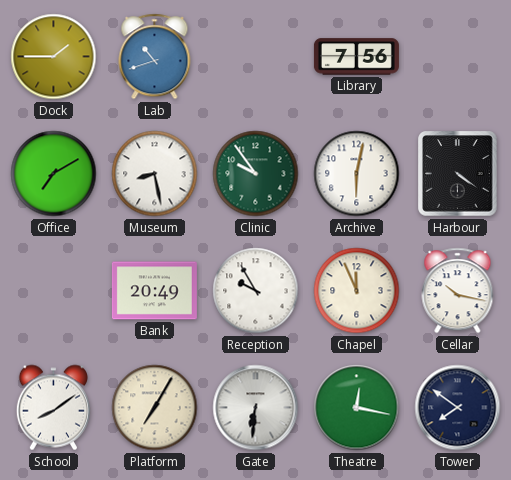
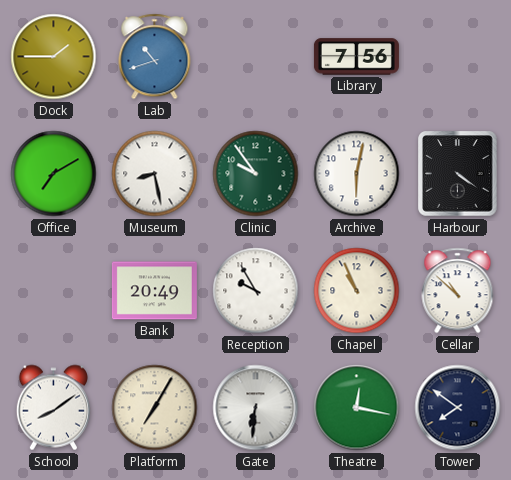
Chapel: 11:56 -> 10:56
Cellar: 10:17 -> 10:52
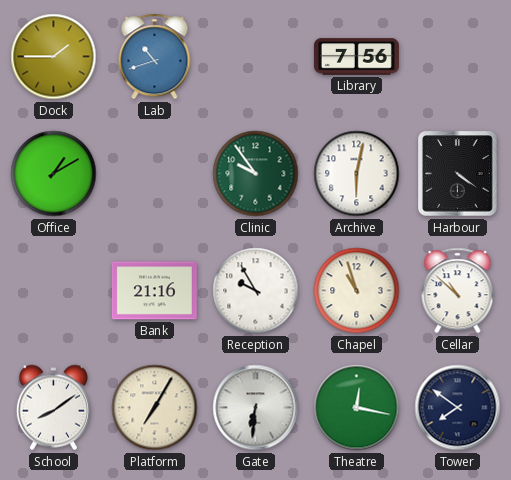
Office: 7:10 -> 1:10
Museum: 8:28 -> none
Bank: 20:49 -> 21:16
Chapel: 10:56 -> 10:57
